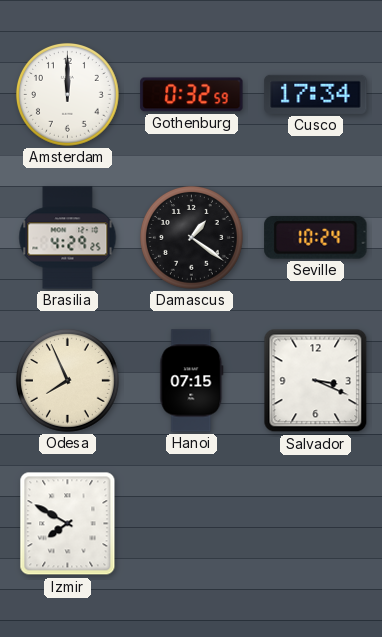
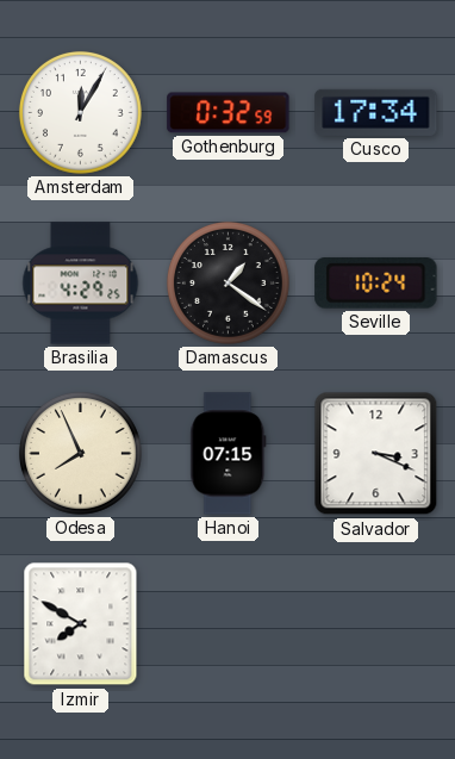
Amsterdam: 12:00 -> 12:05
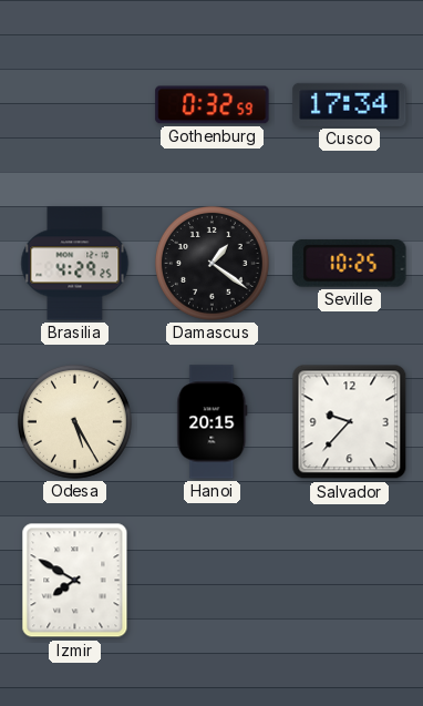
Amsterdam: 12:05 -> none
Seville: 10:24 -> 10:25
Odesa: 7:56 -> 5:25
Hanoi: 07:15 -> 20:15
Salvador: 3:19 -> 9:37
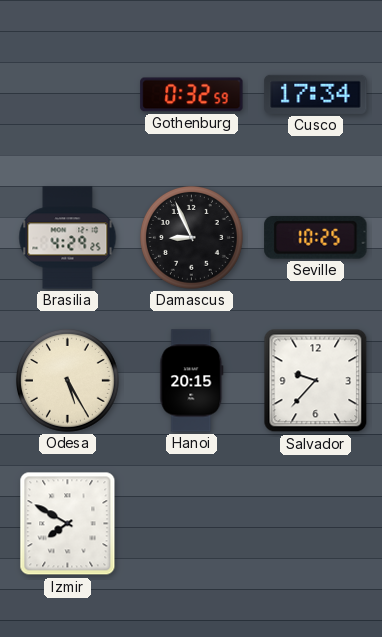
Damascus: 1:21 -> 8:56
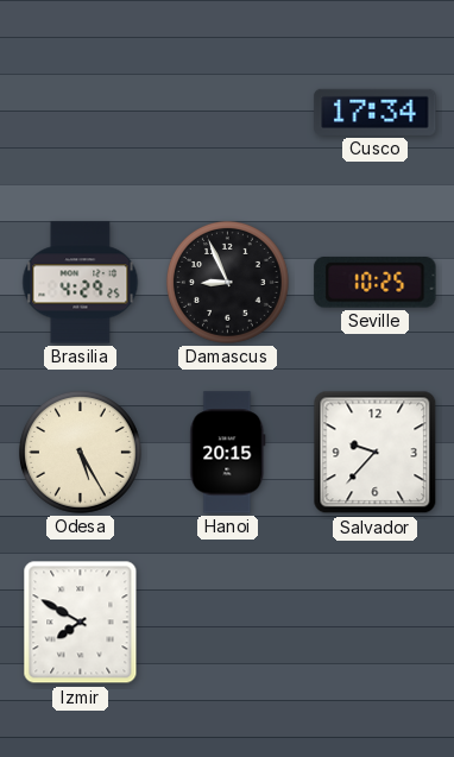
Gothenburg: 0:32 -> none
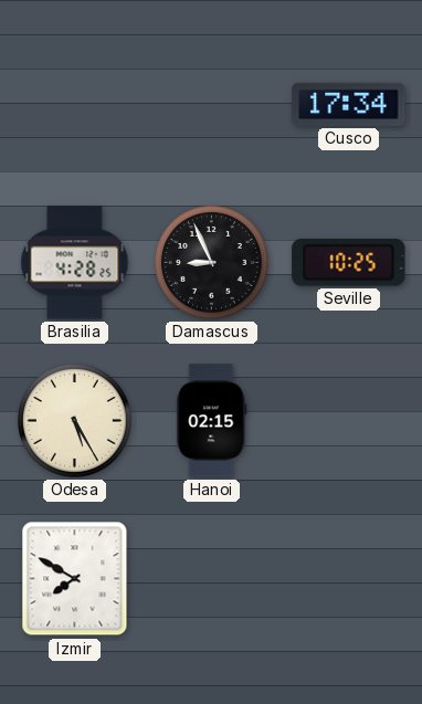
Brasilia: 4:29 -> 4:28
Hanoi: 20:15 -> 02:15
Salvador: 9:37 -> none
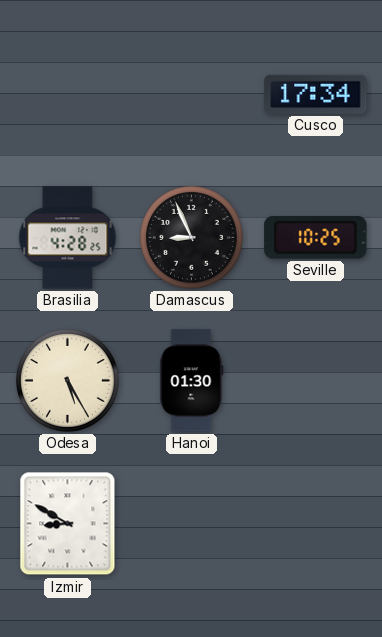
Hanoi: 02:15 -> 01:30
Izmir: 7:50 -> 8:50
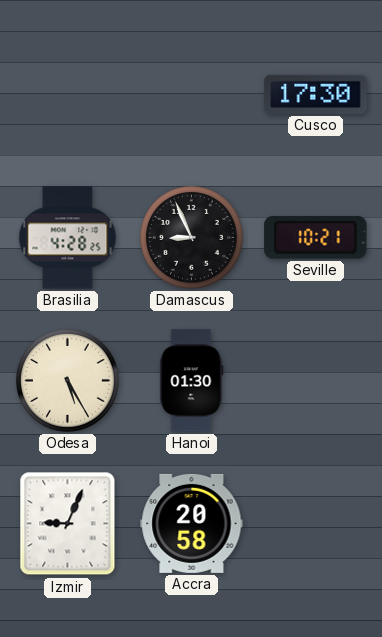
Cusco: 17:34 -> 17:30
Seville: 10:25 -> 10:21
Izmir: 8:50 -> 9:04
Accra: none -> 20:58
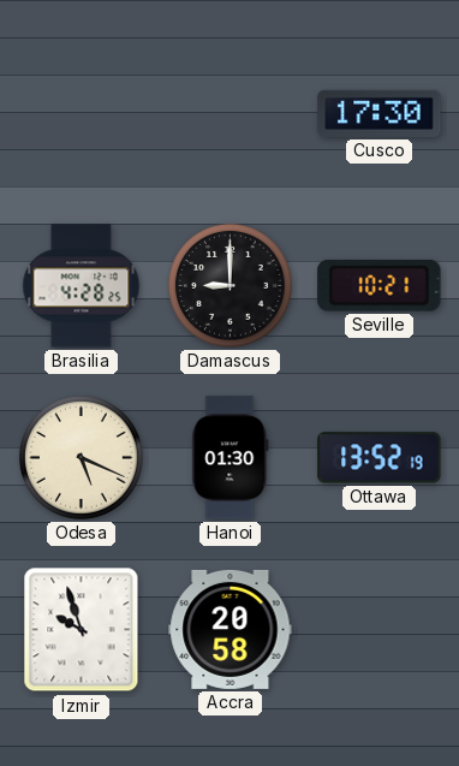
Damascus: 8:56 -> 9:00
Odesa: 5:25 -> 5:19
Ottawa: none -> 13:52
Izmir: 9:04 -> 9:57
